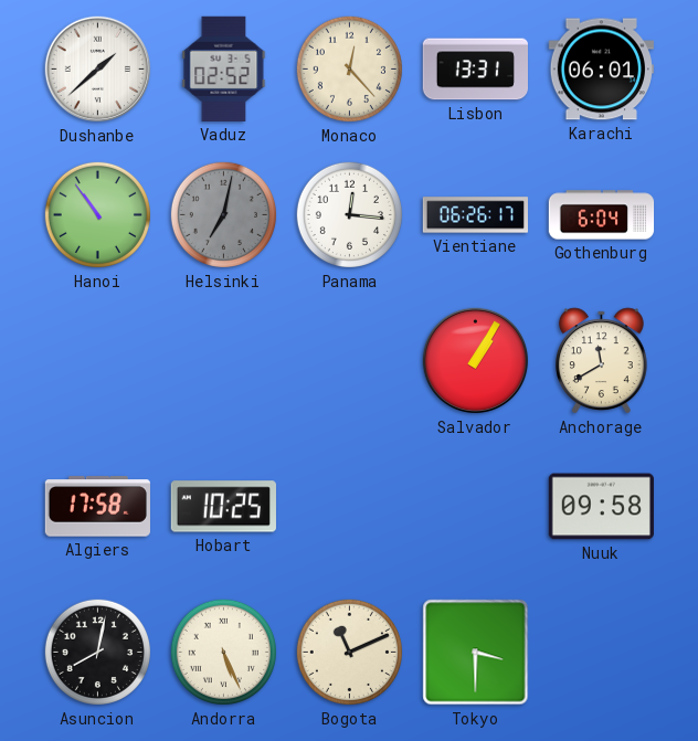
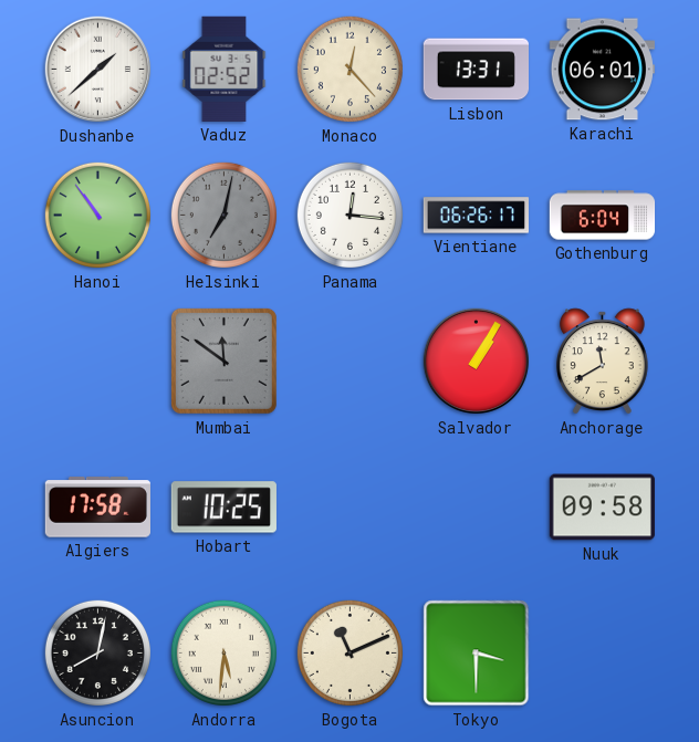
Mumbai: none -> 11:51
Andorra: 5:26 -> 5:31
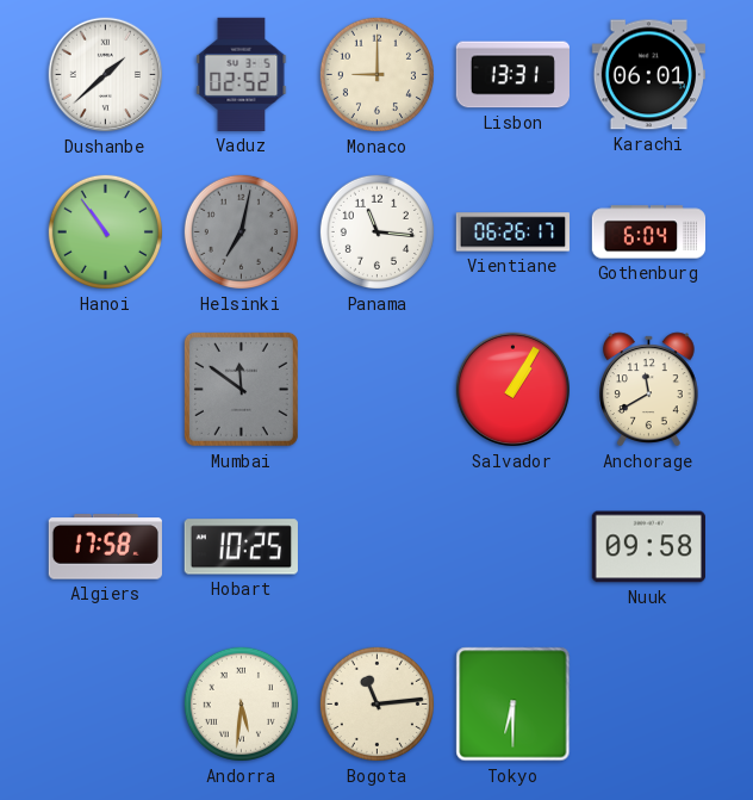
Monaco: 12:23 -> 9:00
Panama: 12:16 -> 11:16
Asuncion: 8:02 -> none
Bogota: 11:11 -> 11:14
Tokyo: 3:30 -> 6:30
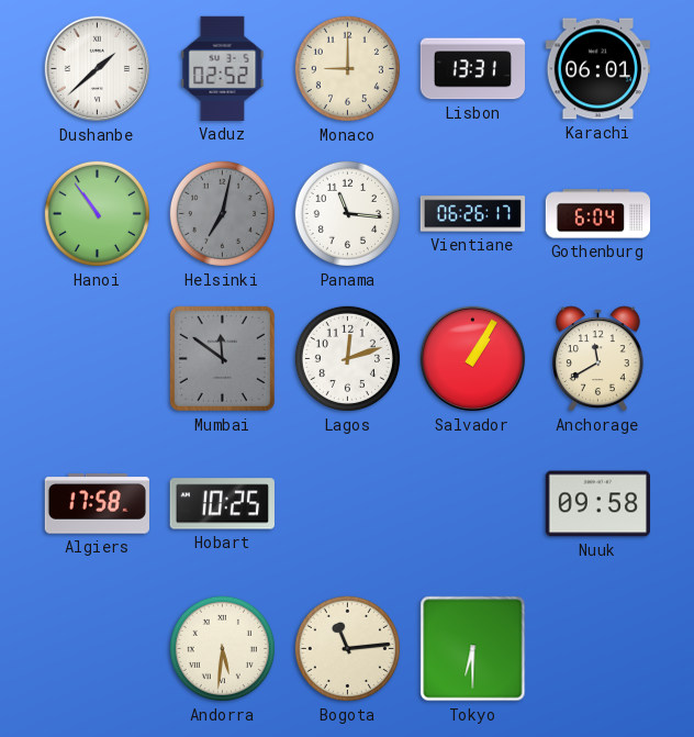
Lagos: none -> 12:12
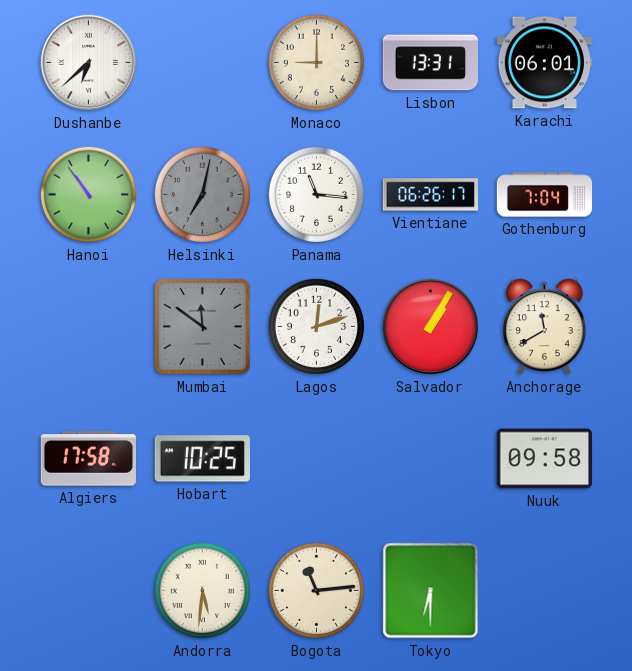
Dushanbe: 1:38 -> 6:38
Vaduz: 02:52 -> none
Gothenburg: 6:04 -> 7:04
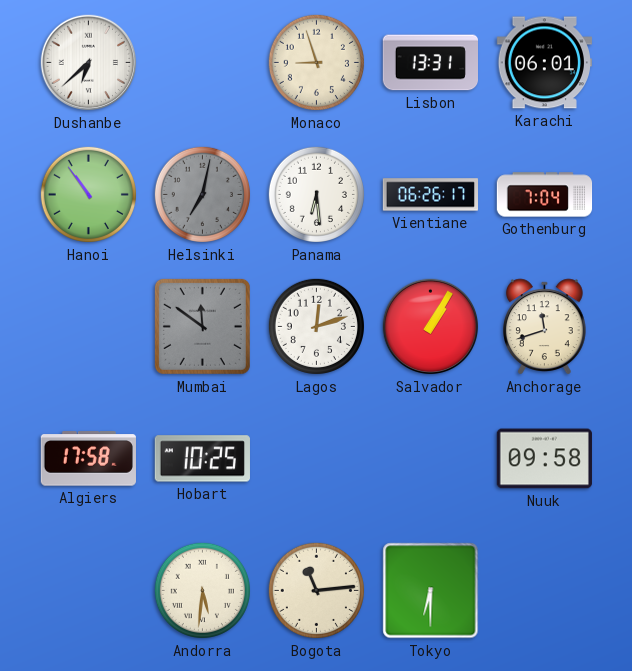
Monaco: 9:00 -> 8:57
Panama: 11:16 -> 6:29
Anchorage: 11:40 -> 11:42
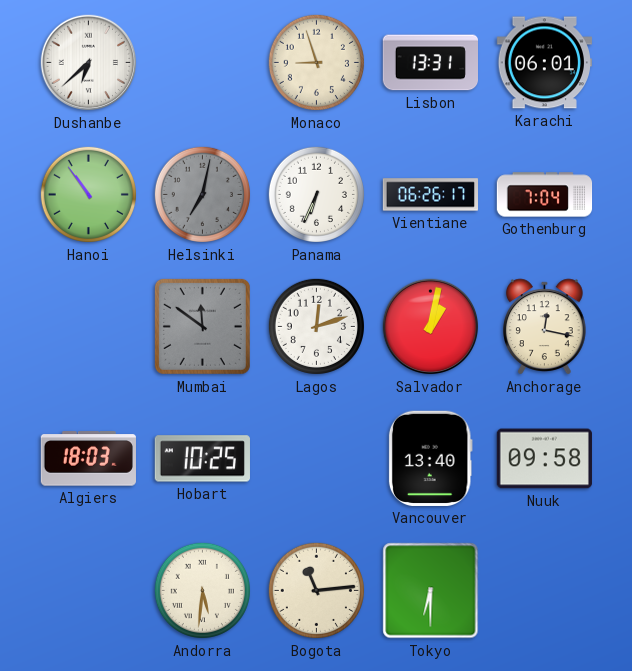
Panama: 6:29 -> 6:34
Salvador: 1:05 -> 1:02
Anchorage: 11:42 -> 12:17
Algiers: 17:58 -> 18:03
Vancouver: none -> 13:40
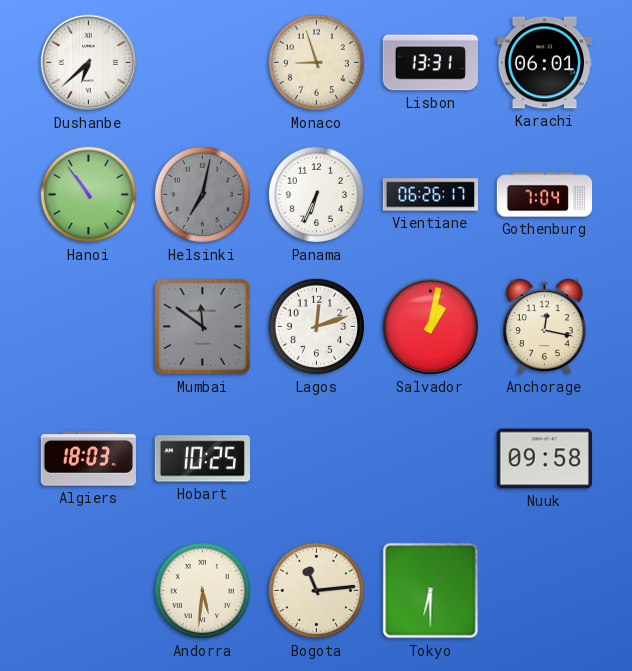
Vancouver: 13:40 -> none
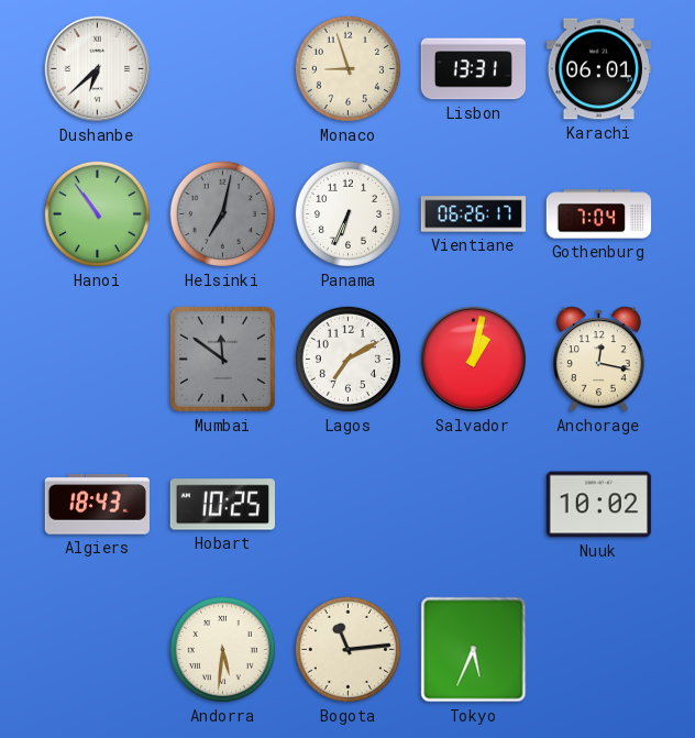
Lagos: 12:12 -> 7:10
Algiers: 18:03 -> 18:43
Nuuk: 09:58 -> 10:02
Tokyo: 6:30 -> 5:34
